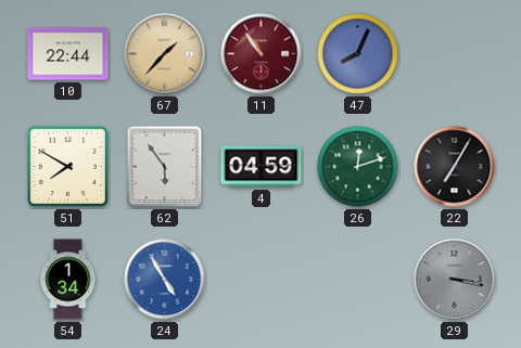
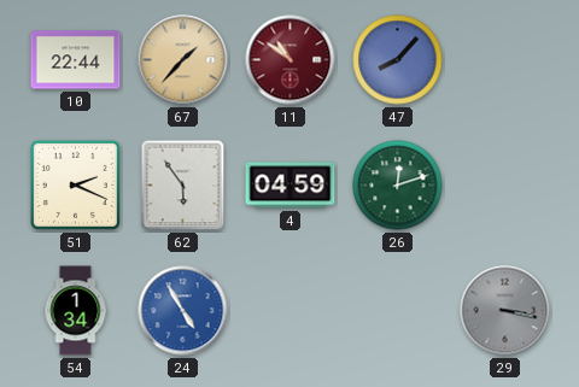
11: 10:54 -> 10:51
47: 8:04 -> 8:07
51: 7:50 -> 2:19
22: 7:05 -> none
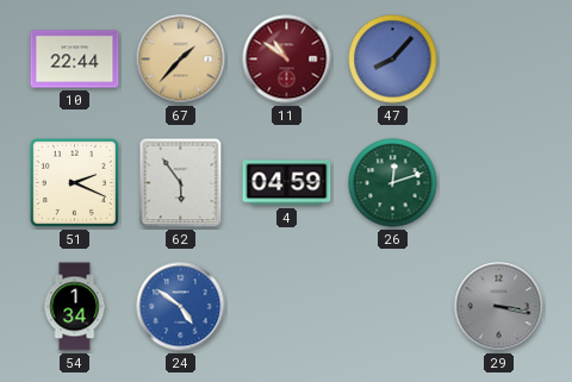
24: 4:55 -> 4:51
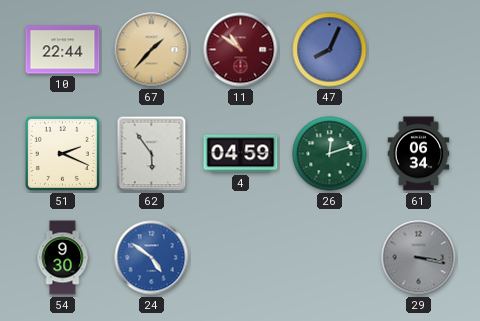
47: 8:07 -> 8:04
61: none -> 06:34
54: 1:34 -> 9:30
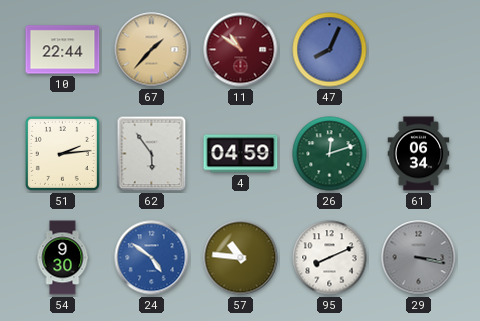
51: 2:19 -> 2:14
57: none -> 10:46
95: none -> 8:11
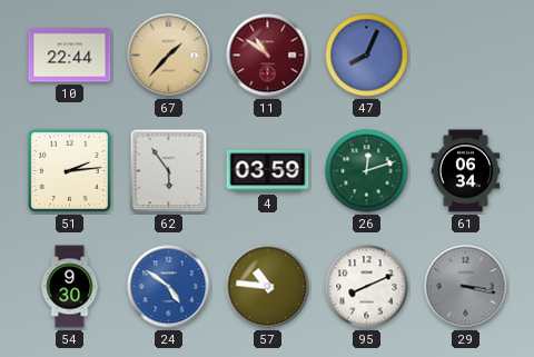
4: 04:59 -> 03:59
